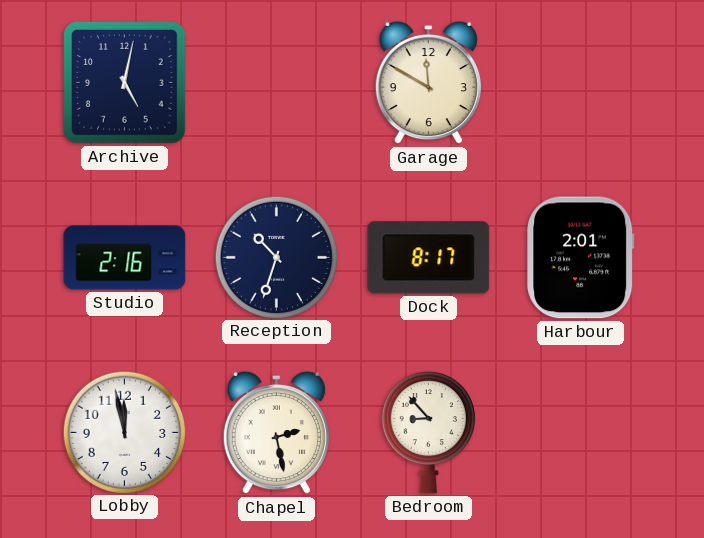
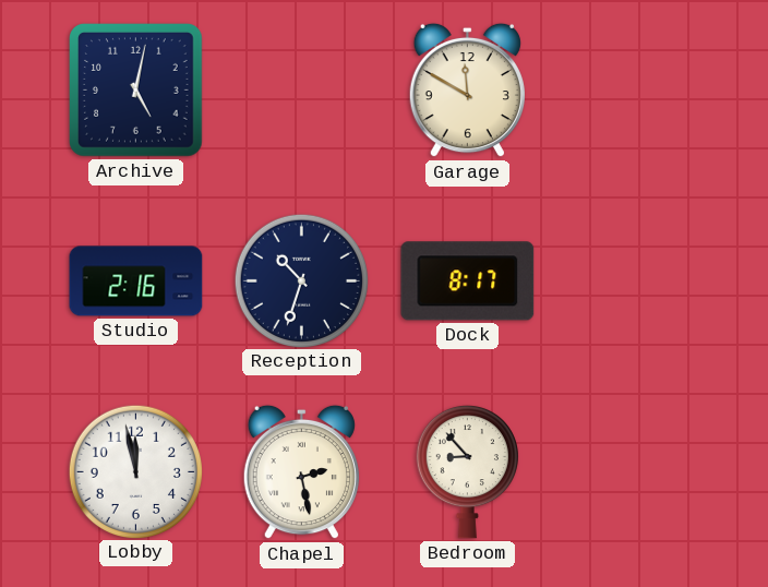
Harbour: 2:01 -> none
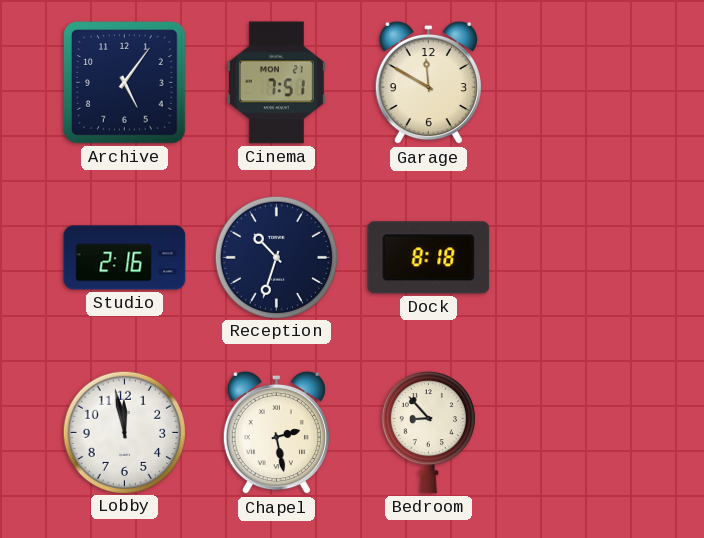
Archive: 5:02 -> 5:06
Cinema: none -> 7:51
Dock: 8:17 -> 8:18
